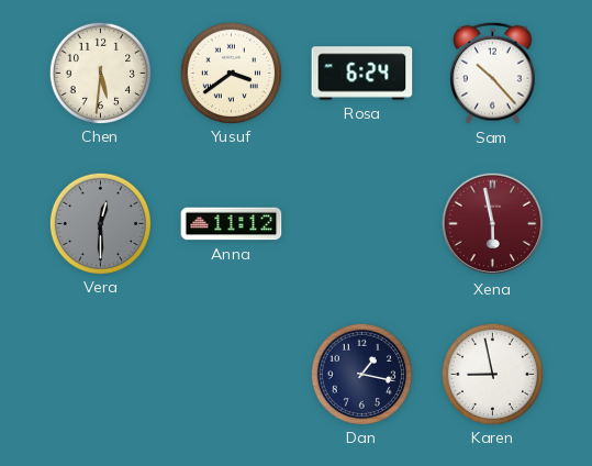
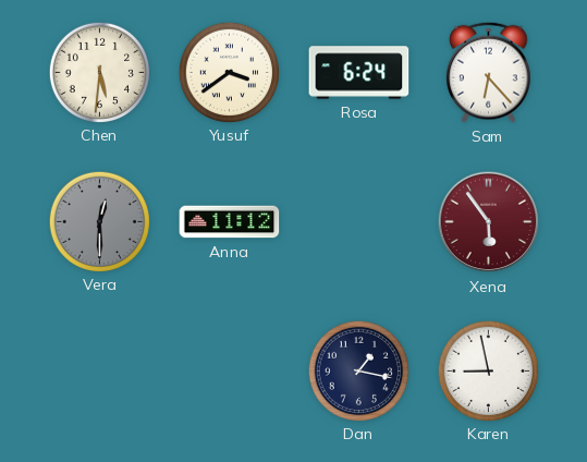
Sam: 10:23 -> 6:23
Xena: 5:58 -> 5:54
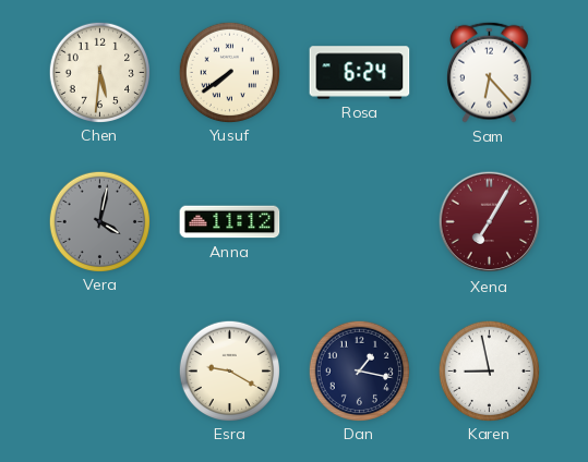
Yusuf: 3:39 -> 7:39
Vera: 12:30 -> 4:02
Xena: 5:54 -> 7:05
Esra: none -> 9:20
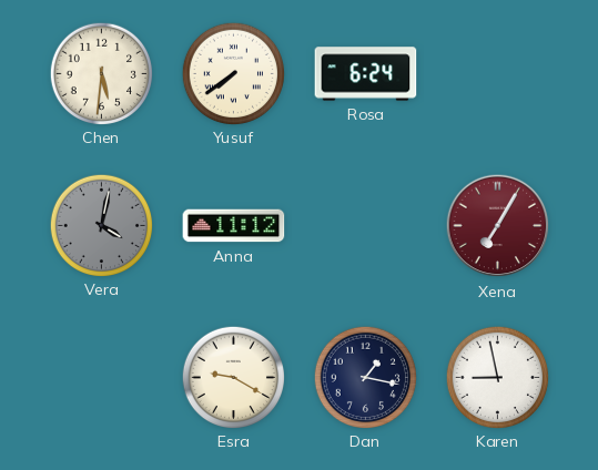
Sam: 6:23 -> none
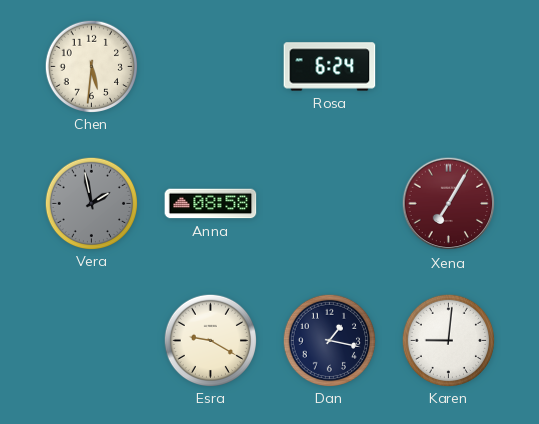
Yusuf: 7:39 -> none
Vera: 4:02 -> 1:58
Anna: 11:12 -> 08:58
Karen: 8:58 -> 9:01
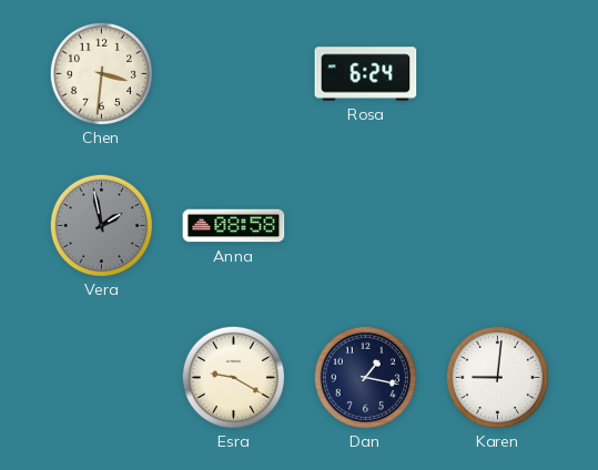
Chen: 5:31 -> 3:31
Xena: 7:05 -> none
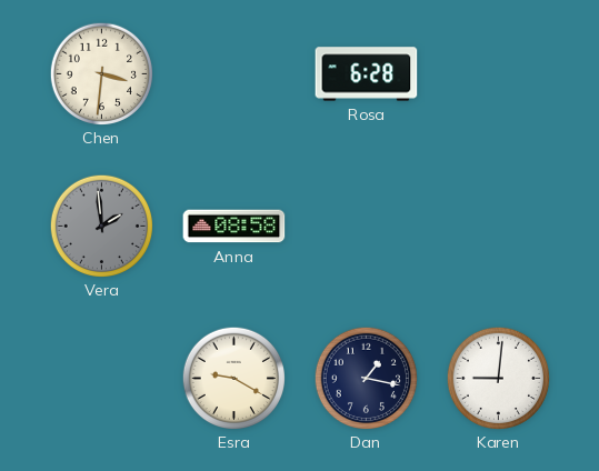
Rosa: 6:24 -> 6:28
Vera: 1:58 -> 1:59
